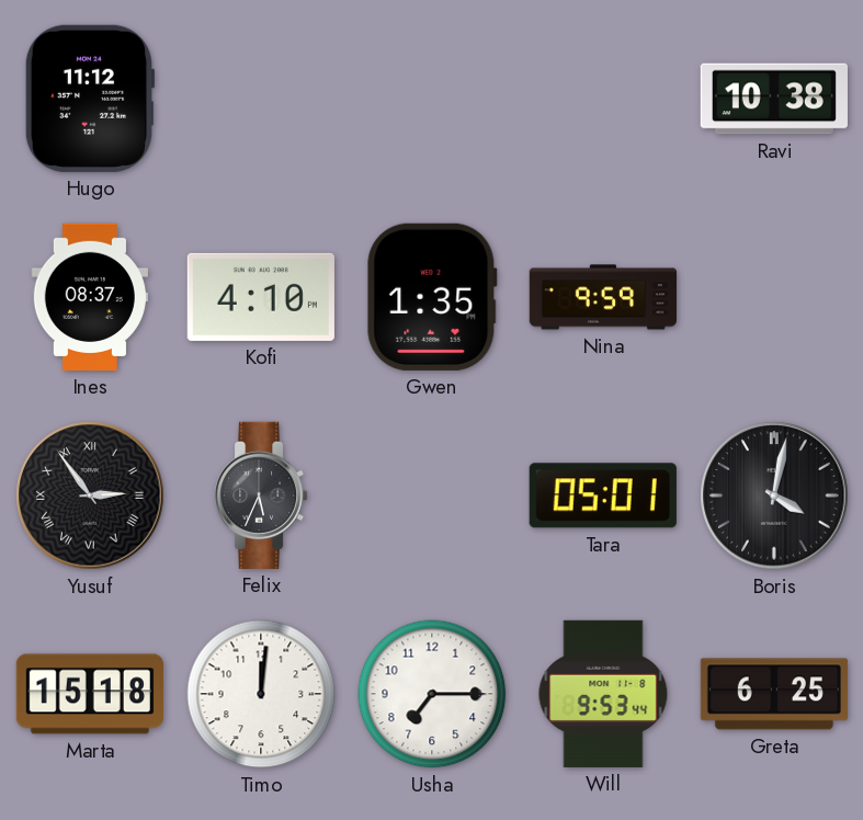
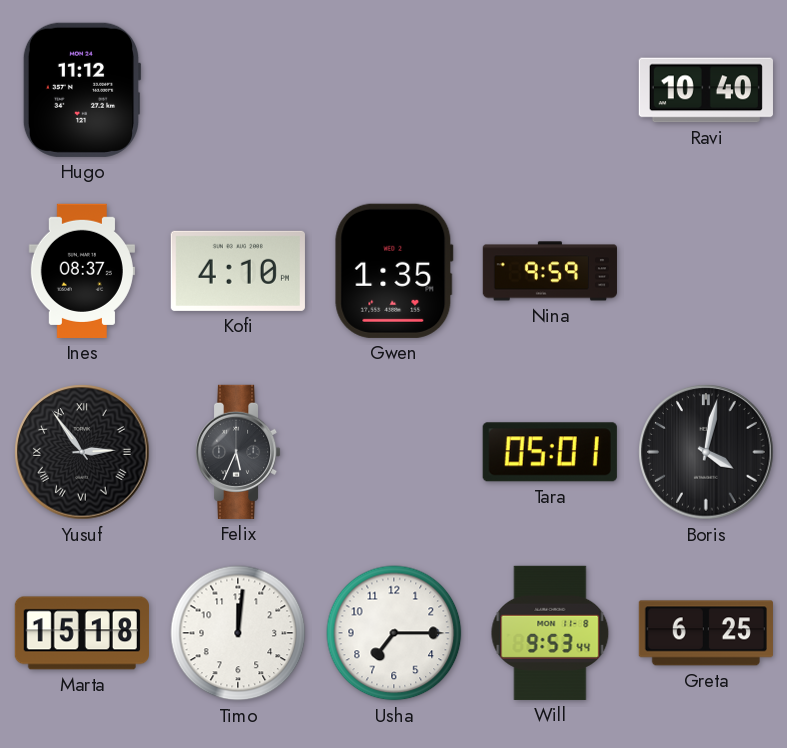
Ravi: 10:38 -> 10:40
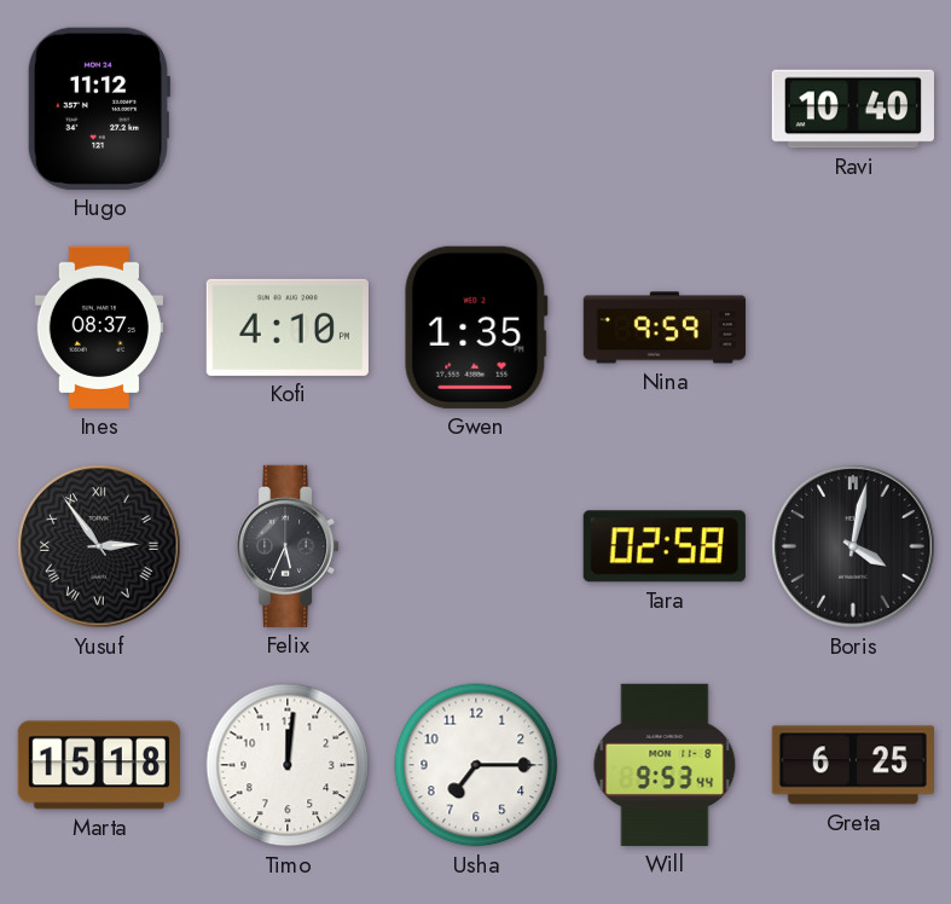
Tara: 05:01 -> 02:58
